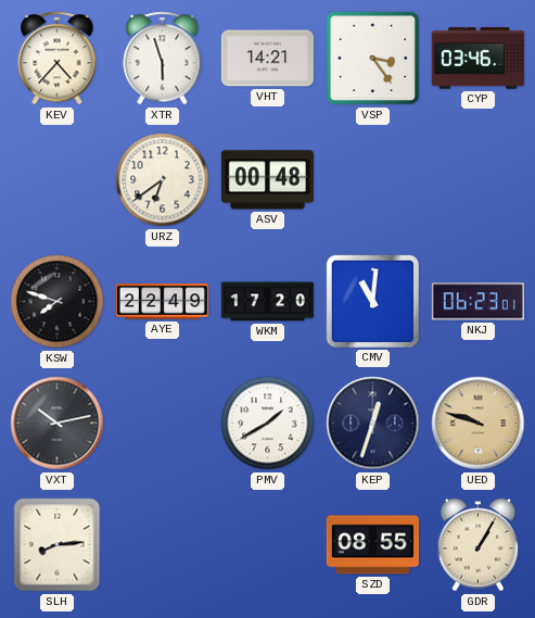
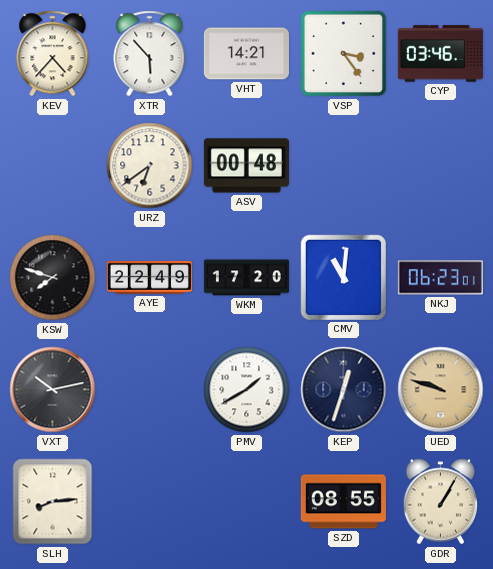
XTR: 5:57 -> 5:53
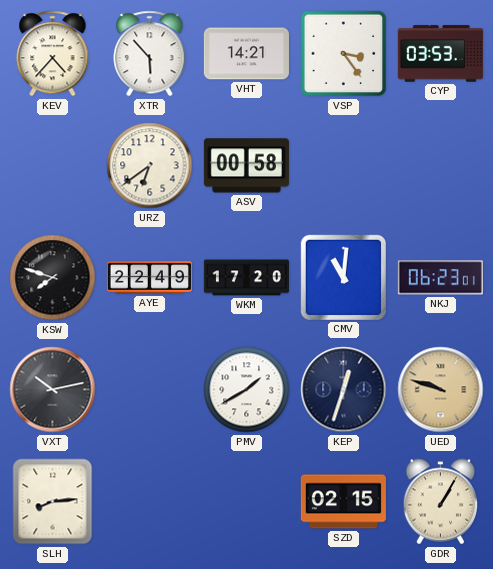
CYP: 03:46 -> 03:53
ASV: 00:48 -> 00:58
SZD: 08:55 -> 02:15
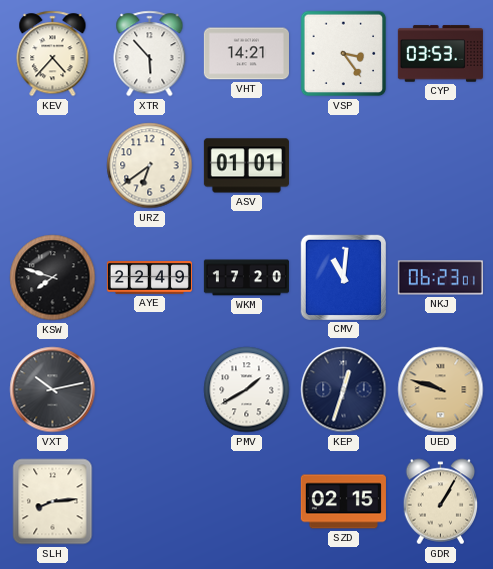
ASV: 00:58 -> 01:01
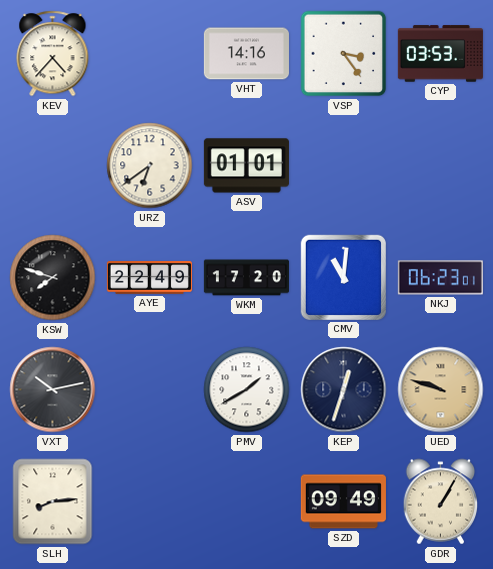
XTR: 5:53 -> none
VHT: 14:21 -> 14:16
SZD: 02:15 -> 09:49
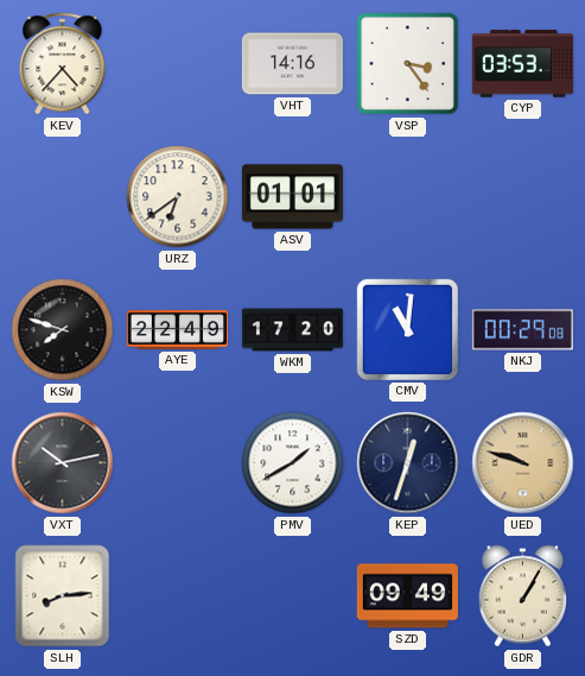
NKJ: 06:23 -> 00:29
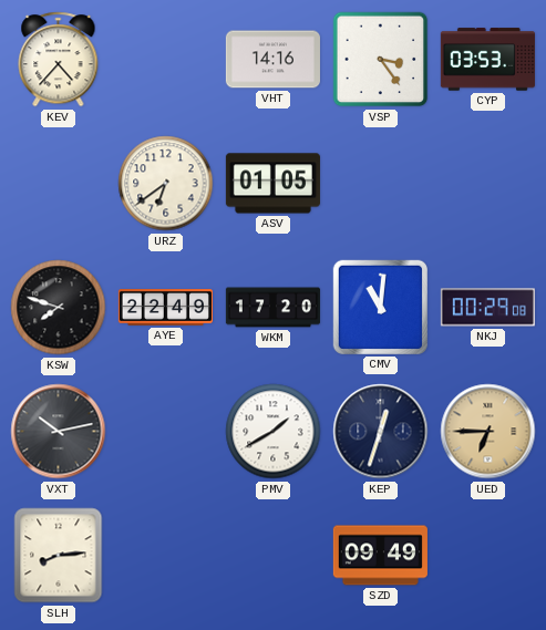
ASV: 01:01 -> 01:05
UED: 9:48 -> 6:45
GDR: 1:05 -> none
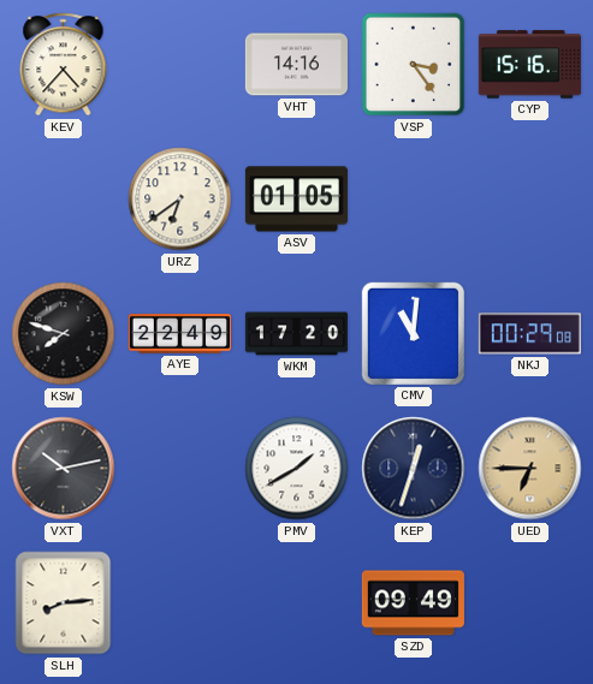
CYP: 03:53 -> 15:16
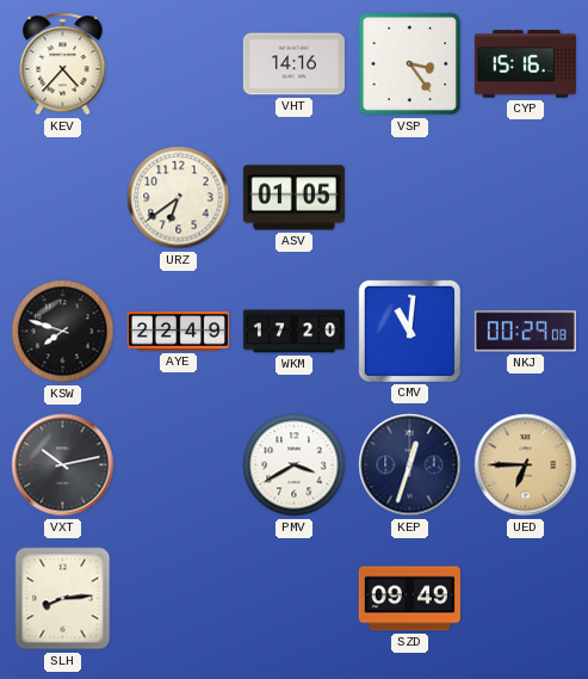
PMV: 1:40 -> 3:40
